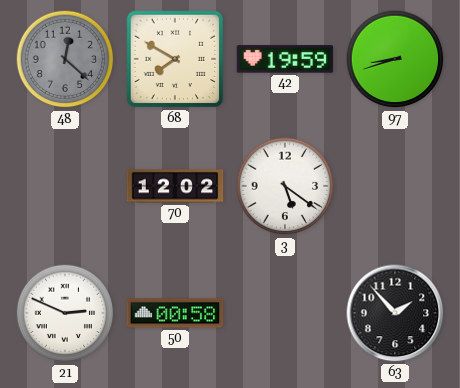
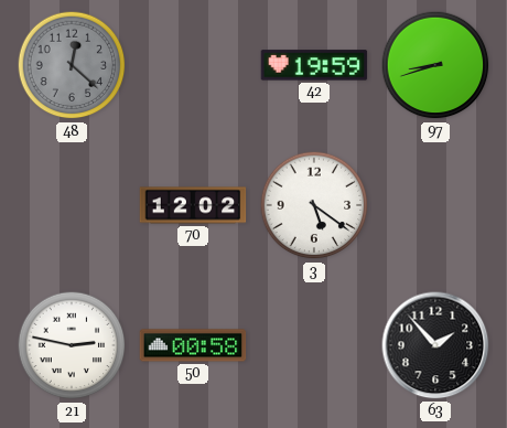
68: 7:50 -> none
21: 2:49 -> 2:47
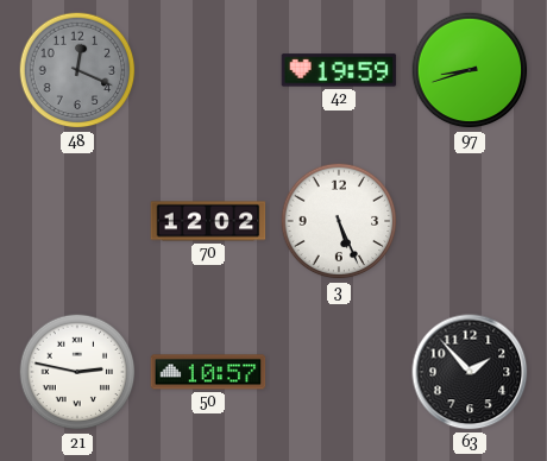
48: 12:22 -> 12:19
3: 5:21 -> 5:26
50: 00:58 -> 10:57
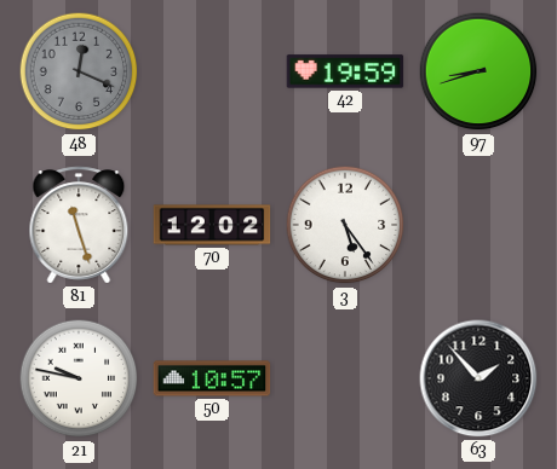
81: none -> 11:27
3: 5:26 -> 5:24
21: 2:47 -> 9:47
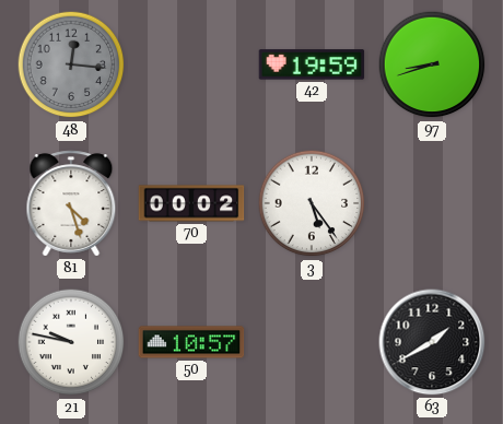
48: 12:19 -> 12:16
81: 11:27 -> 4:27
70: 12:02 -> 00:02
63: 1:53 -> 1:40
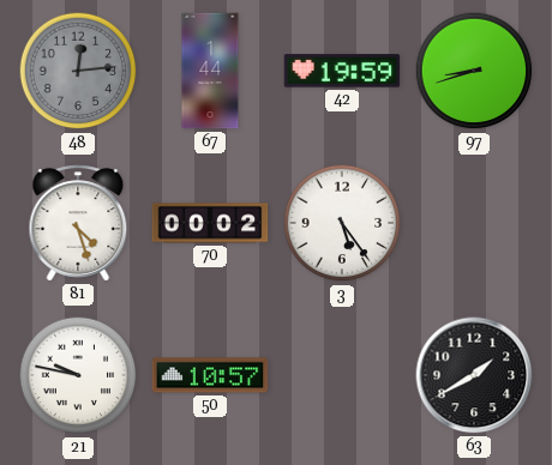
48: 12:16 -> 12:14
67: none -> 1:44
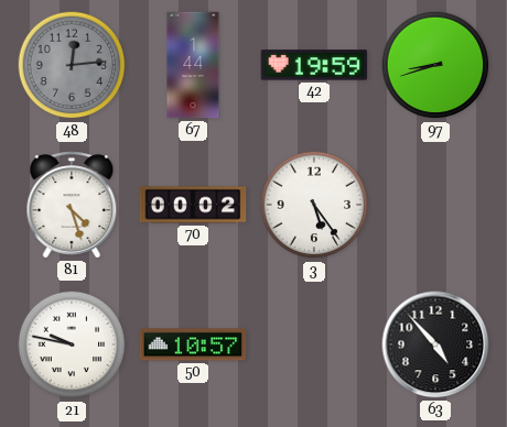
63: 1:40 -> 4:53
